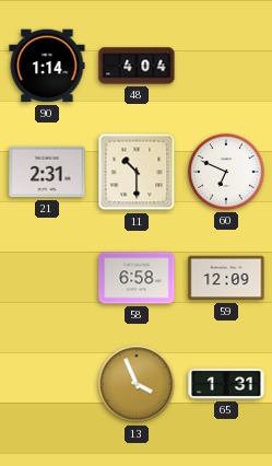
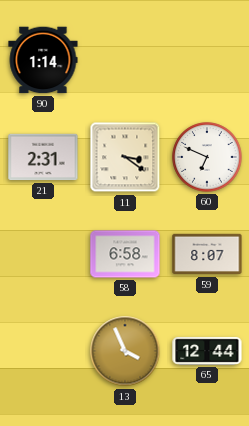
48: 4:04 -> none
11: 10:30 -> 3:21
59: 12:09 -> 8:07
65: 1:31 -> 12:44
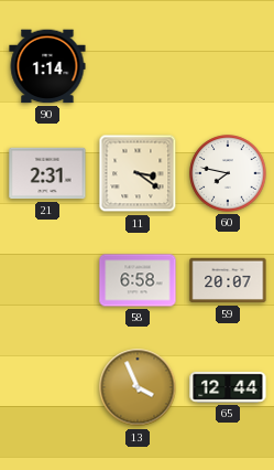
60: 6:49 -> 7:47
59: 8:07 -> 20:07
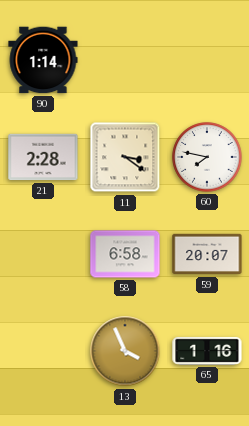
21: 2:31 -> 2:28
65: 12:44 -> 1:16
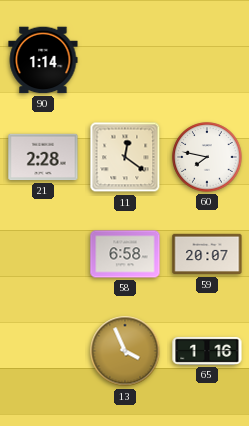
11: 3:21 -> 12:21
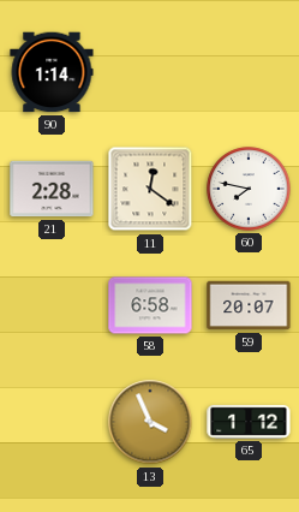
65: 1:16 -> 1:12
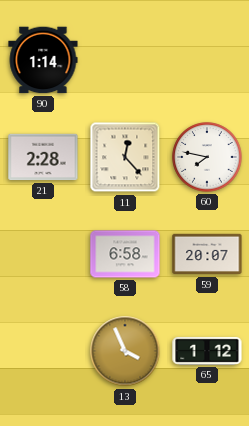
11: 12:21 -> 12:23
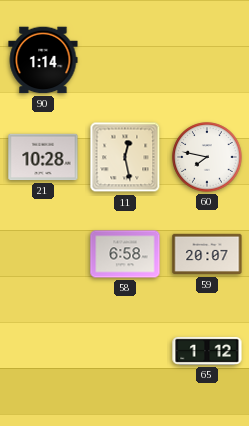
21: 2:28 -> 10:28
11: 12:23 -> 12:28
13: 3:56 -> none
